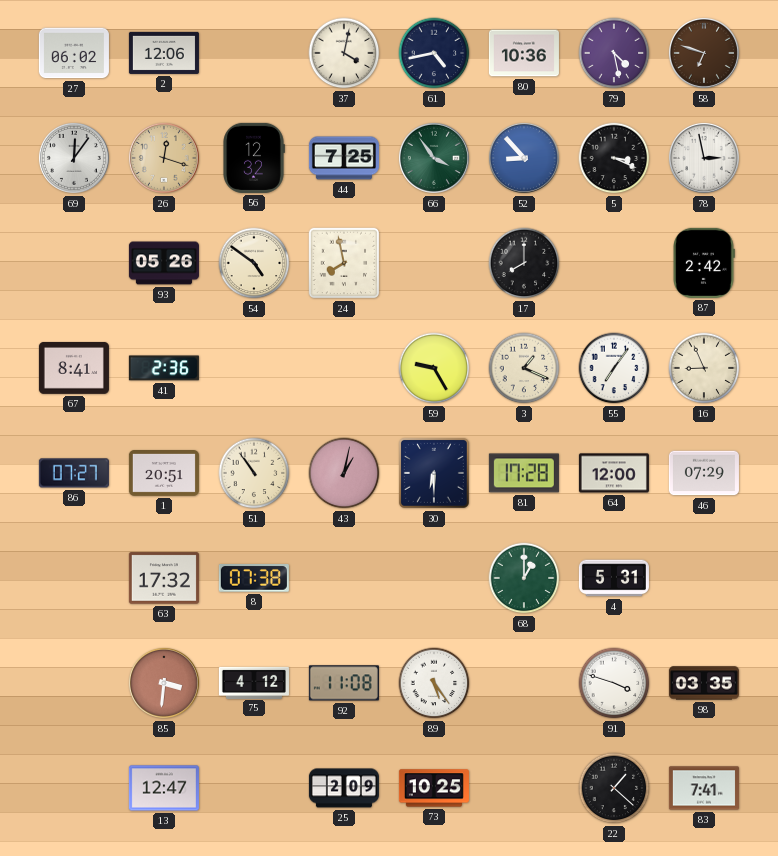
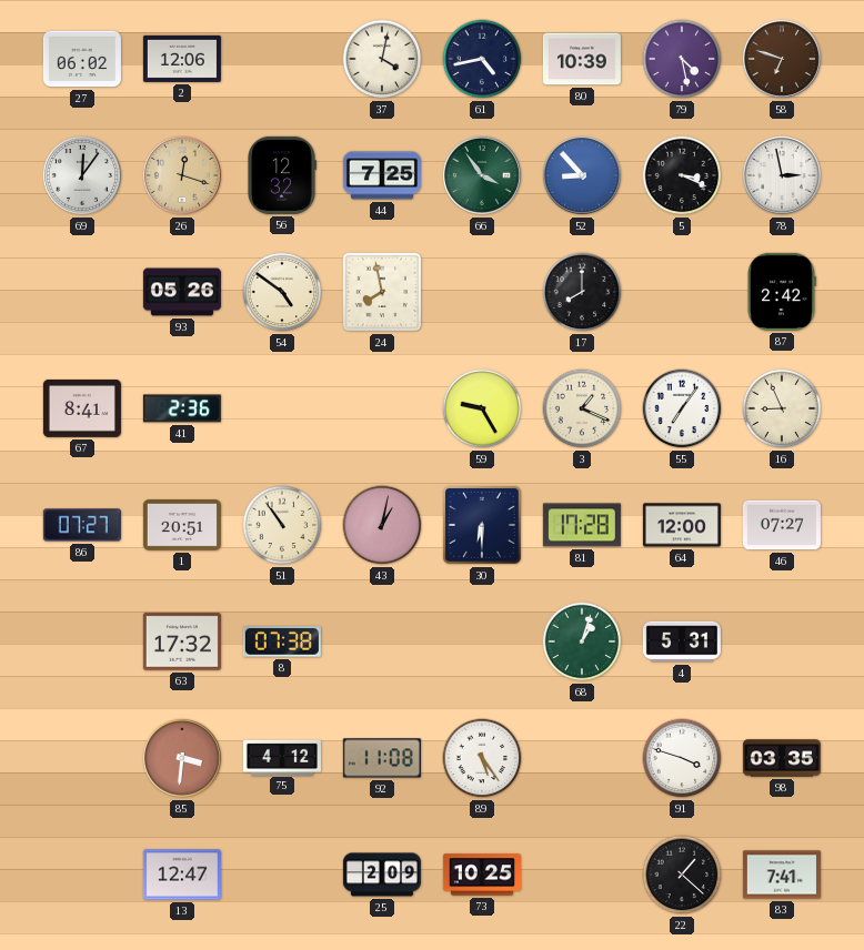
80: 10:36 -> 10:39
46: 07:29 -> 07:27
68: 1:00 -> 1:03
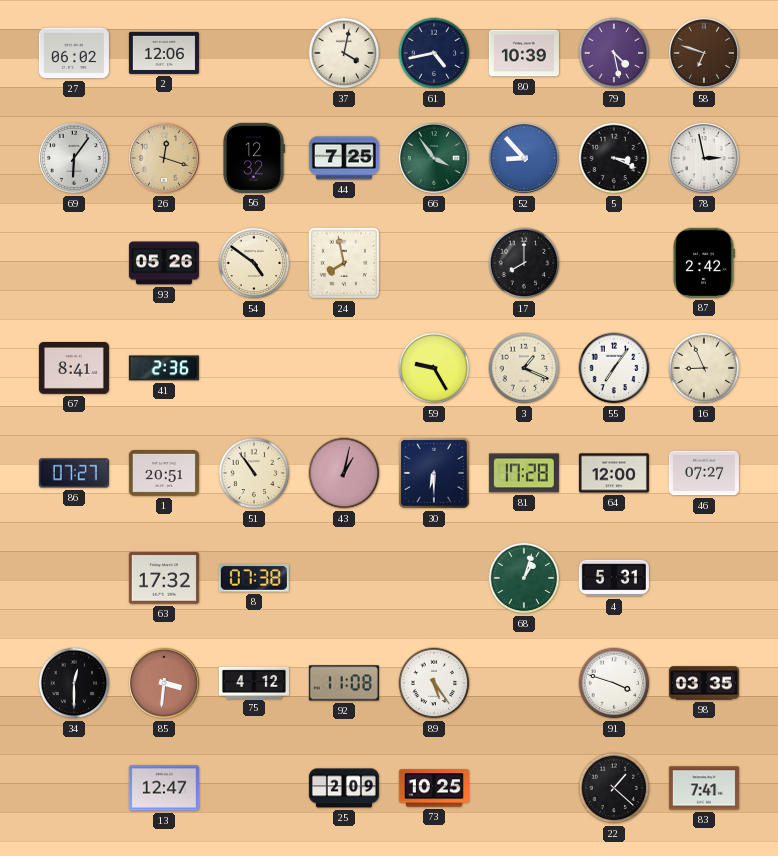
69: 12:06 -> 6:06
34: none -> 12:30
